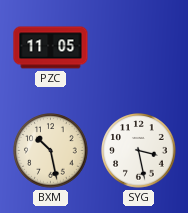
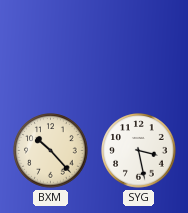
PZC: 11:05 -> none
BXM: 10:28 -> 10:23
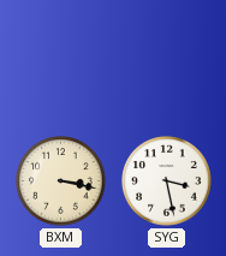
BXM: 10:23 -> 3:17
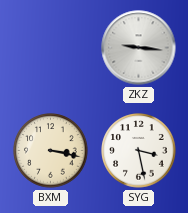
ZKZ: none -> 9:16
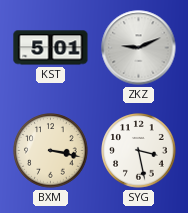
KST: none -> 5:01
ZKZ: 9:16 -> 9:11
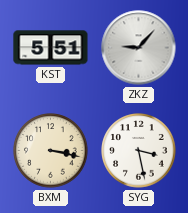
KST: 5:01 -> 5:51
ZKZ: 9:11 -> 9:07
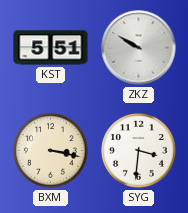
ZKZ: 9:07 -> 9:50
SYG: 3:28 -> 3:31
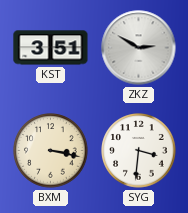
KST: 5:51 -> 3:51
ZKZ: 9:50 -> 2:50
